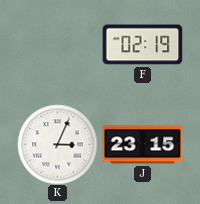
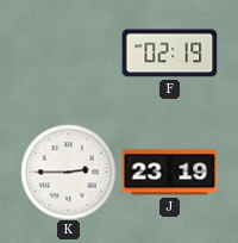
K: 3:04 -> 2:45
J: 23:15 -> 23:19
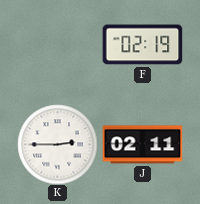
J: 23:19 -> 02:11
